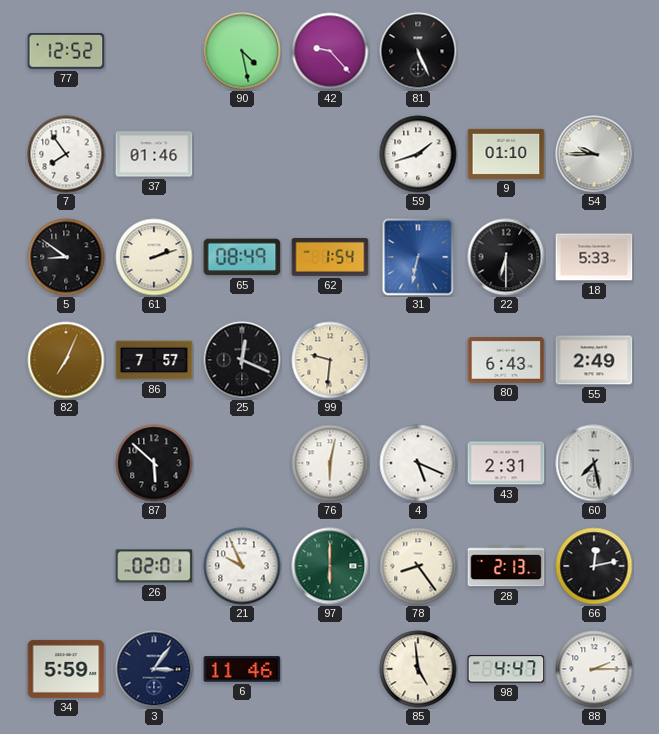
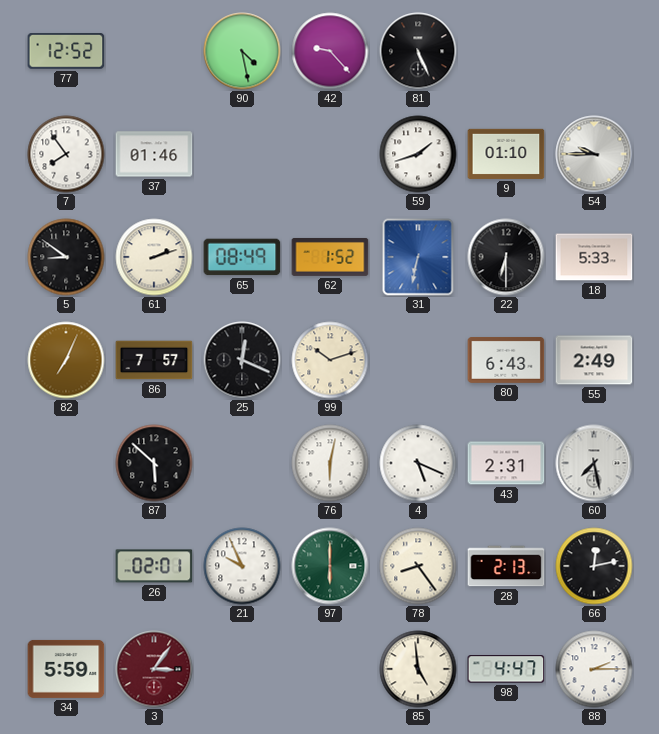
62: 1:54 -> 1:52
99: 9:31 -> 10:12
3 dial: navy -> burgundy
6: 11:46 -> none
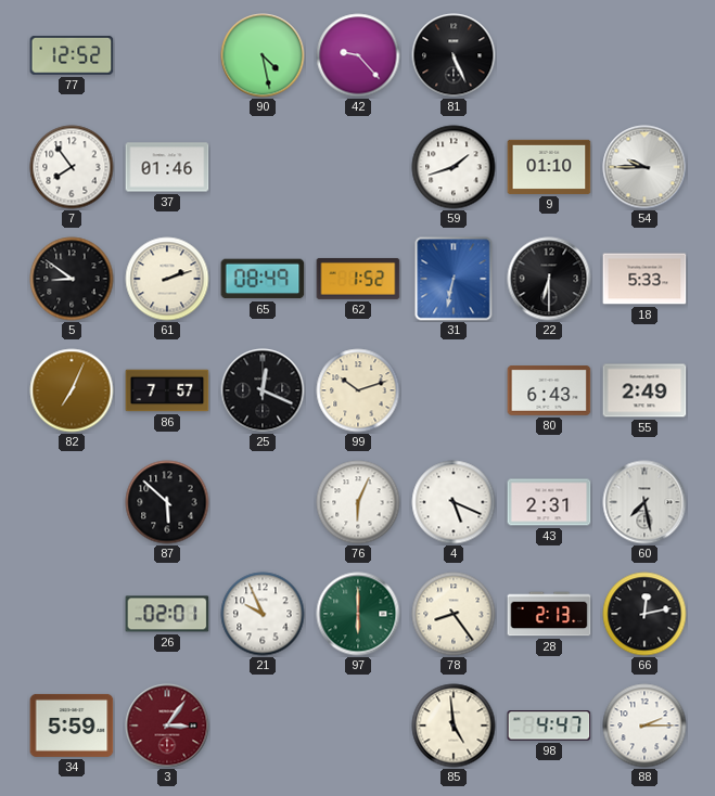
76: 6:02 -> 6:04
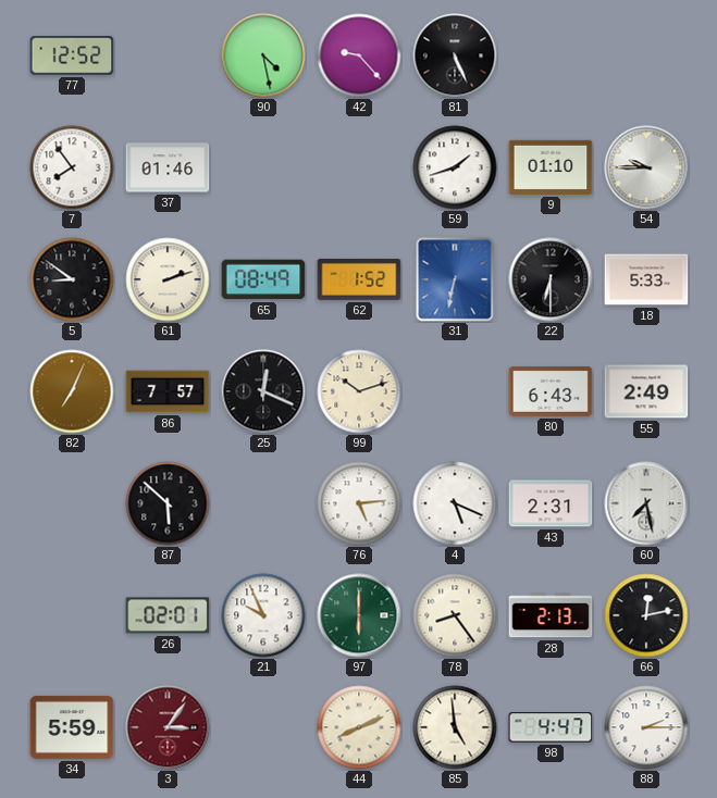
76: 6:04 -> 5:14
44: none -> 8:11
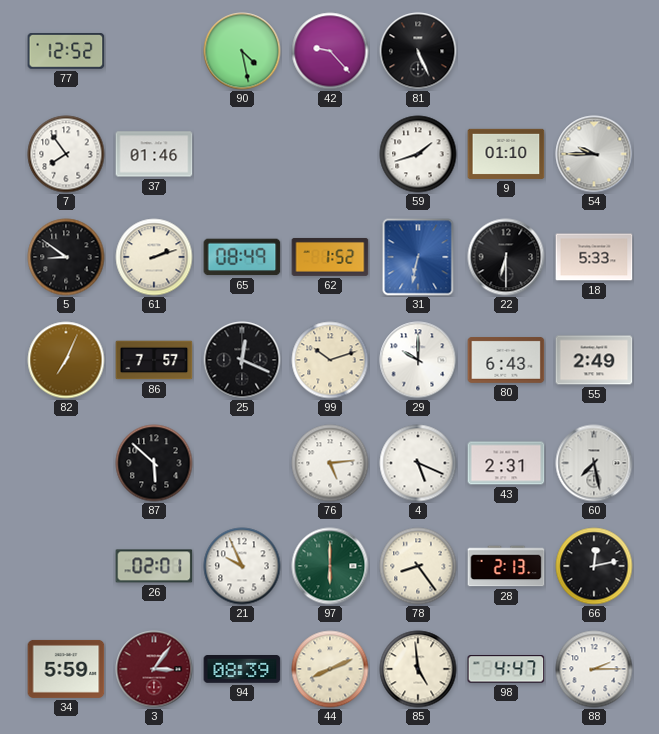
29: none -> 10:00
94: none -> 08:39
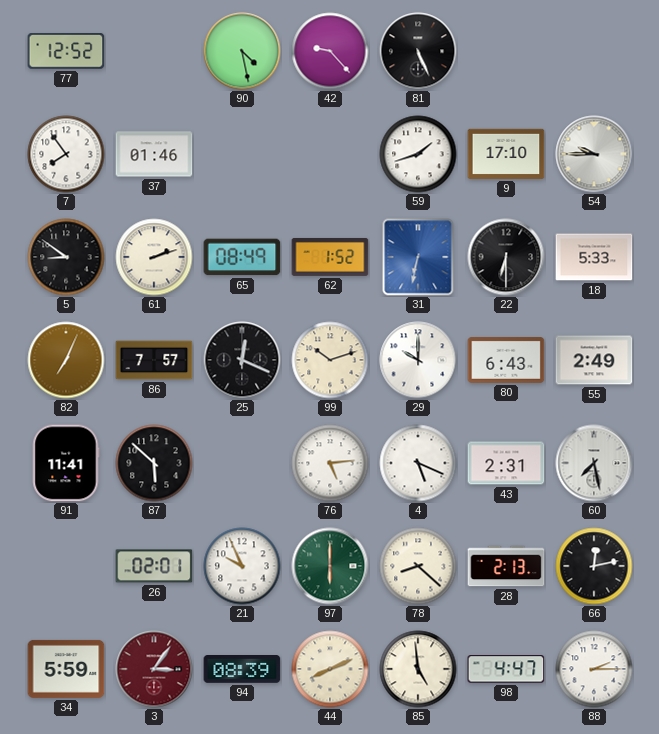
9: 01:10 -> 17:10
91: none -> 11:41
78: 8:24 -> 8:22
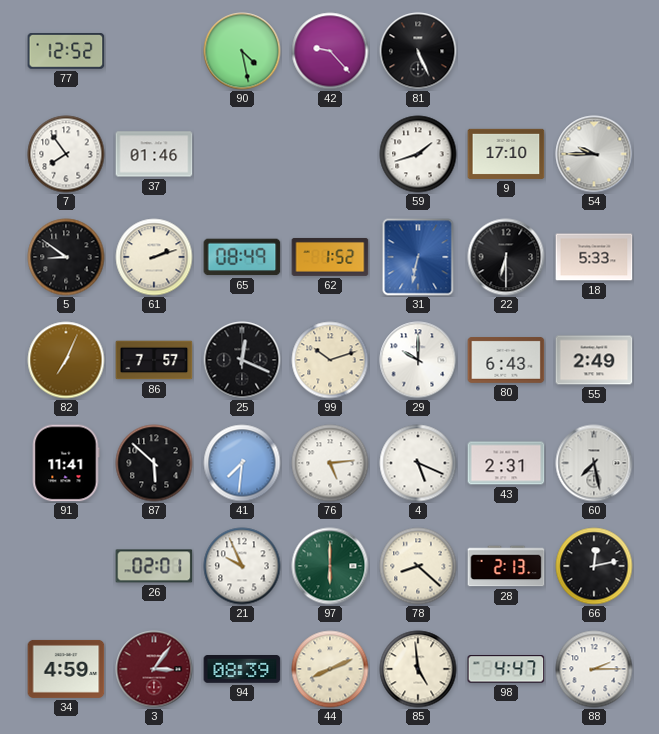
41: none -> 7:31
34: 5:59 -> 4:59
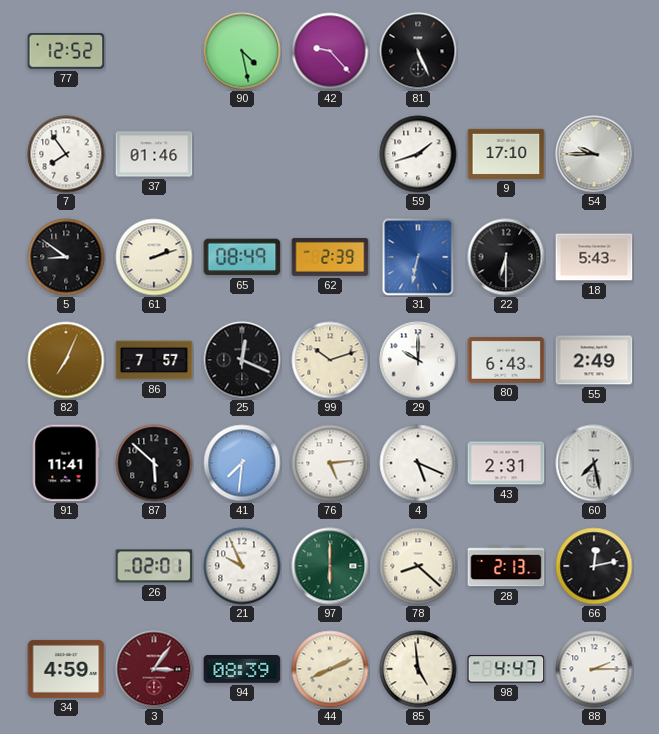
62: 1:52 -> 2:39
18: 5:33 -> 5:43
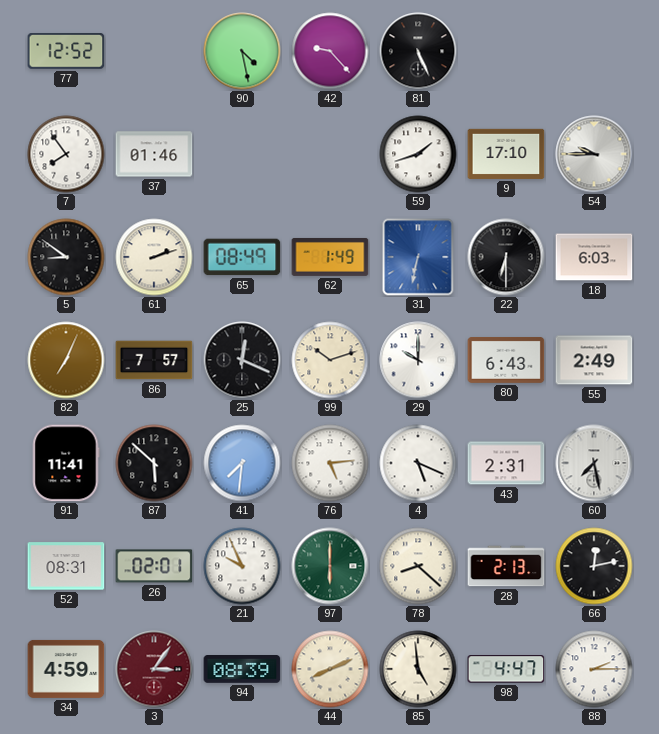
62: 2:39 -> 1:49
18: 5:43 -> 6:03
52: none -> 08:31
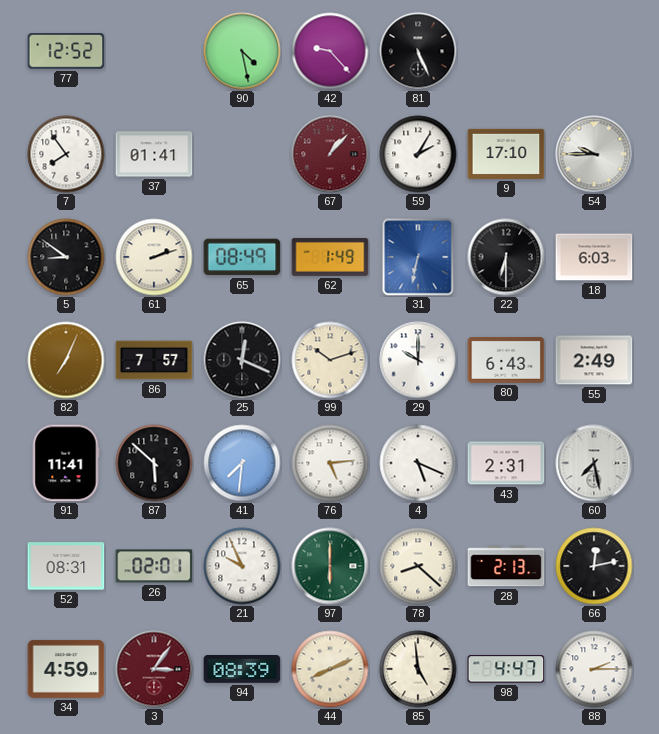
37: 01:46 -> 01:41
67: none -> 1:07
59: 1:42 -> 2:05
